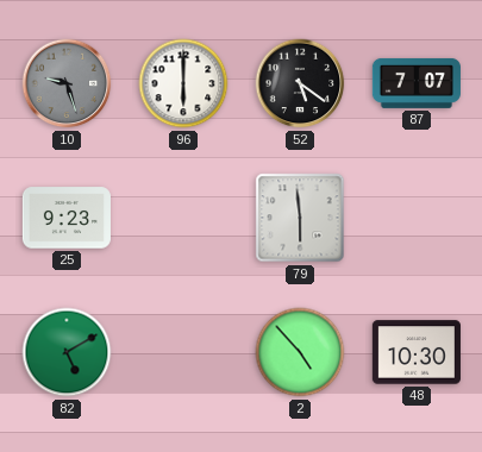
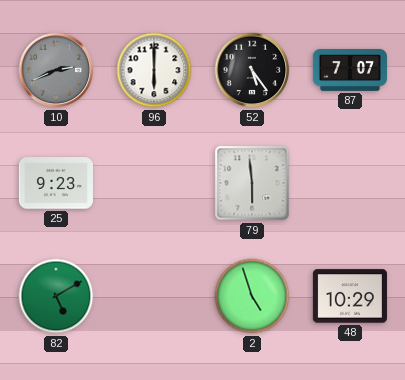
10: 9:27 -> 2:41
52: 5:21 -> 5:24
2: 4:53 -> 4:57
48: 10:30 -> 10:29
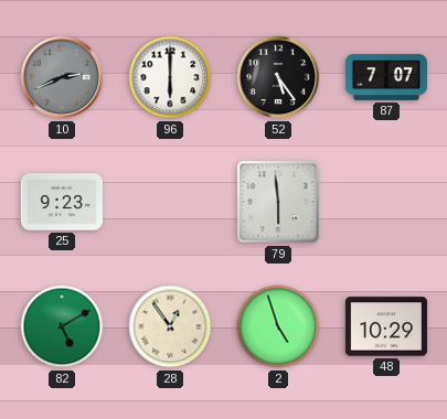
28: none -> 12:54
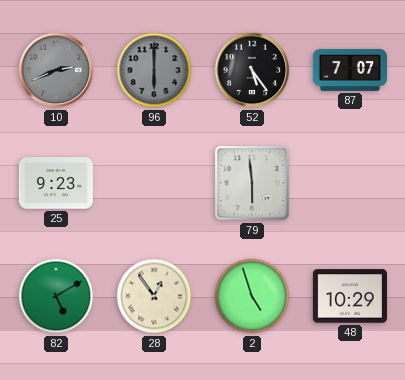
96 dial: white -> grey
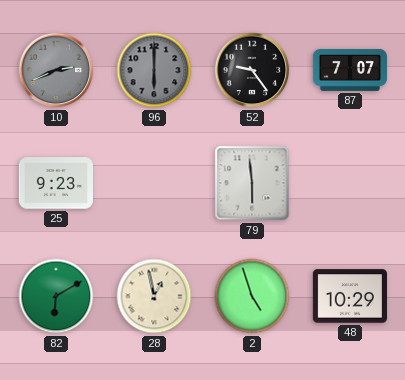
52: 5:24 -> 9:24
82: 5:10 -> 6:10
28: 12:54 -> 12:58
